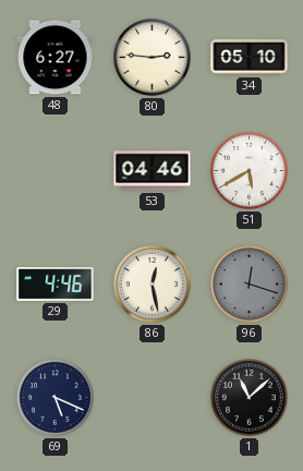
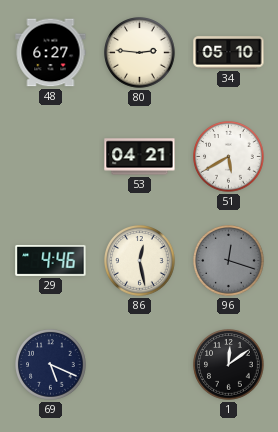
53: 04:46 -> 04:21
1: 11:08 -> 12:09
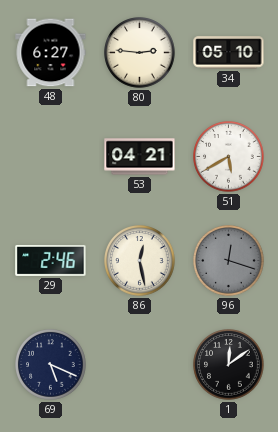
29: 4:46 -> 2:46
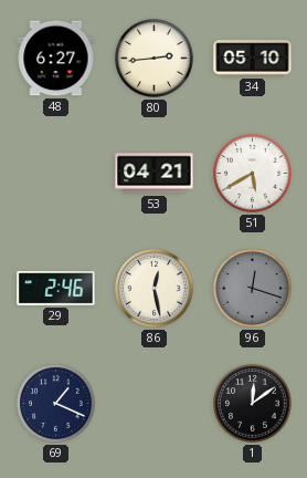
80: 2:46 -> 2:44
69: 5:19 -> 1:19
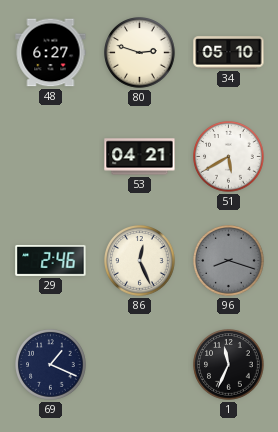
80: 2:44 -> 2:48
86: 12:28 -> 12:26
96: 12:18 -> 8:18
1: 12:09 -> 11:34
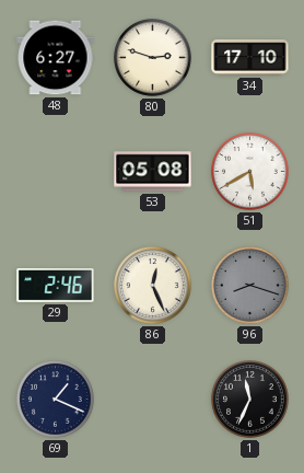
34: 05:10 -> 17:10
53: 04:21 -> 05:08
